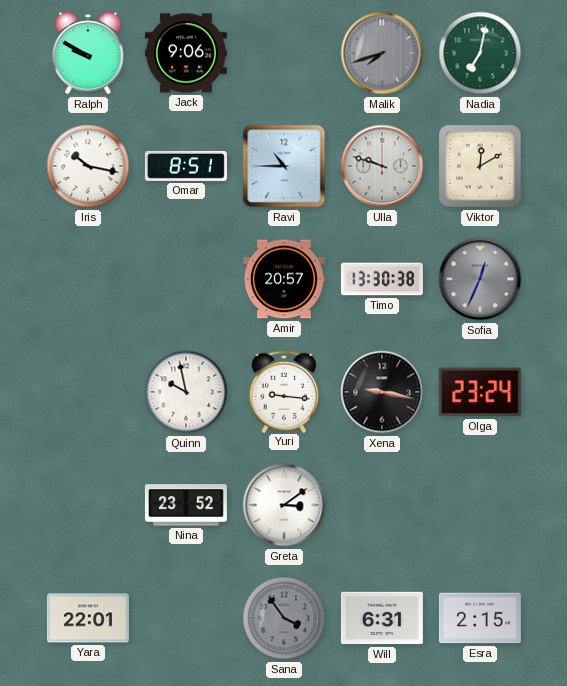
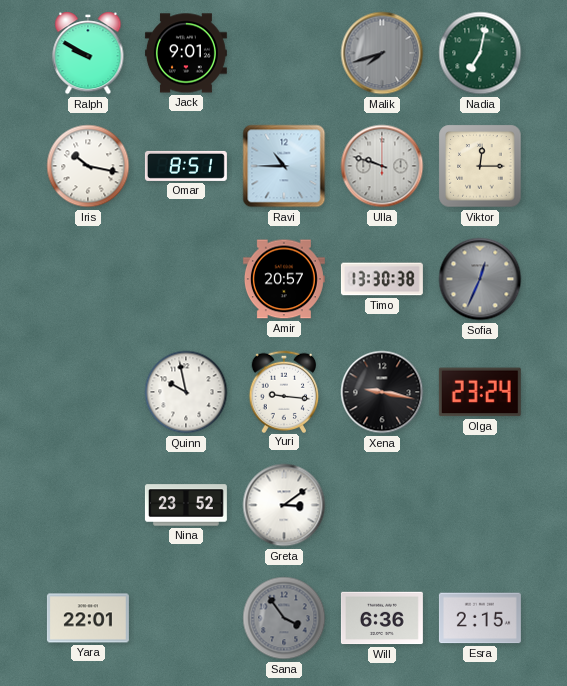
Jack: 9:06 -> 9:01
Viktor: 12:10 -> 12:15
Will: 6:31 -> 6:36
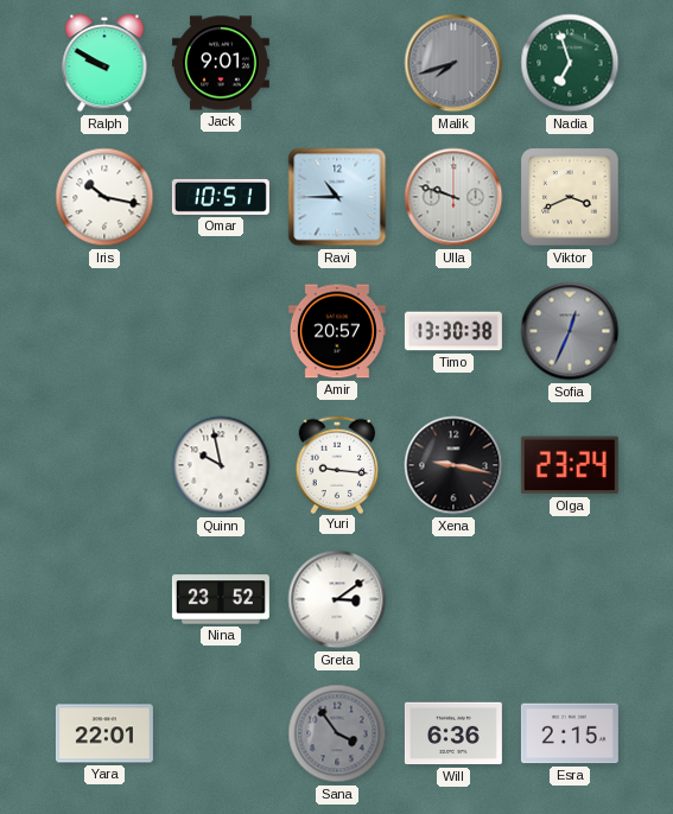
Nadia: 7:02 -> 6:57
Omar: 8:51 -> 10:51
Viktor: 12:15 -> 3:41
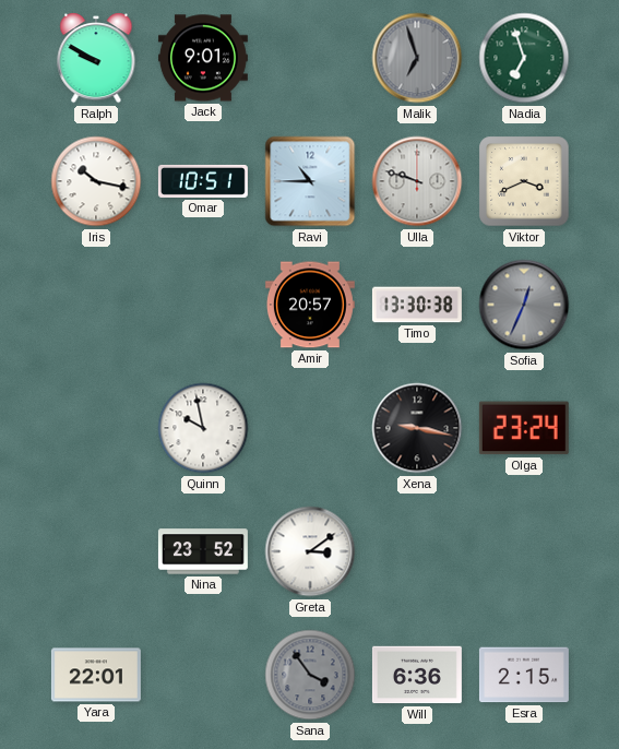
Malik: 7:42 -> 6:57
Yuri: 9:16 -> none
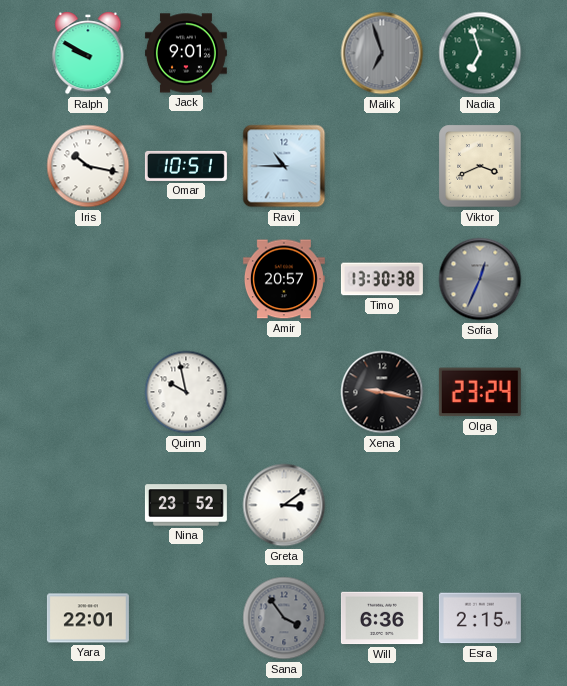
Ulla: 9:48 -> none
